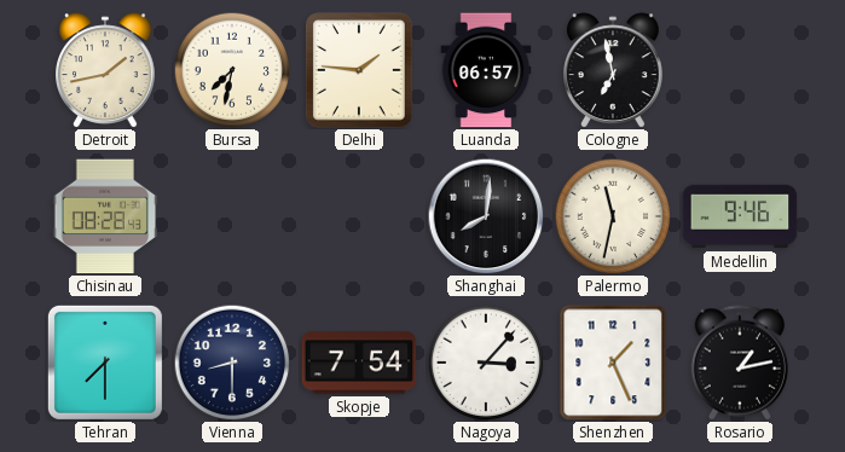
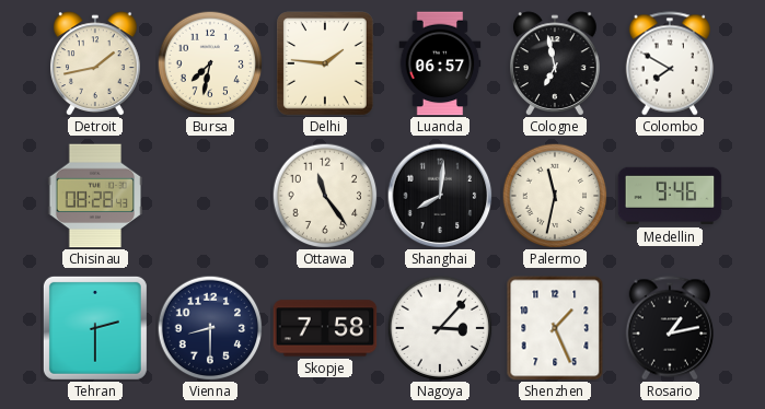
Colombo: none -> 7:50
Ottawa: none -> 11:24
Tehran: 7:30 -> 2:30
Skopje: 7:54 -> 7:58
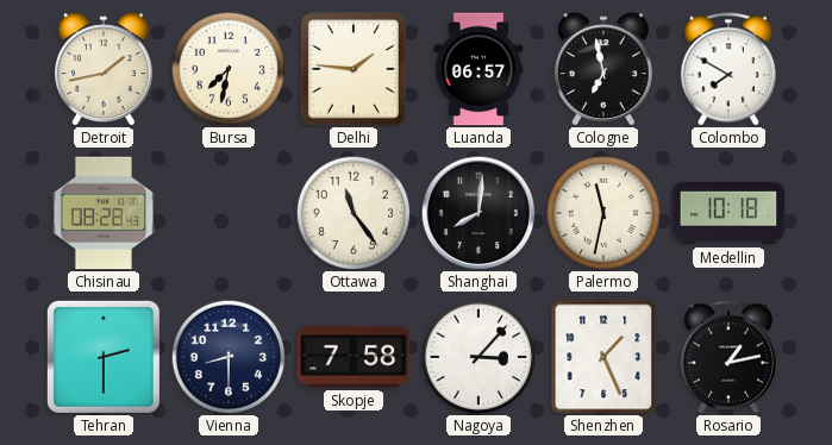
Medellin: 9:46 -> 10:18
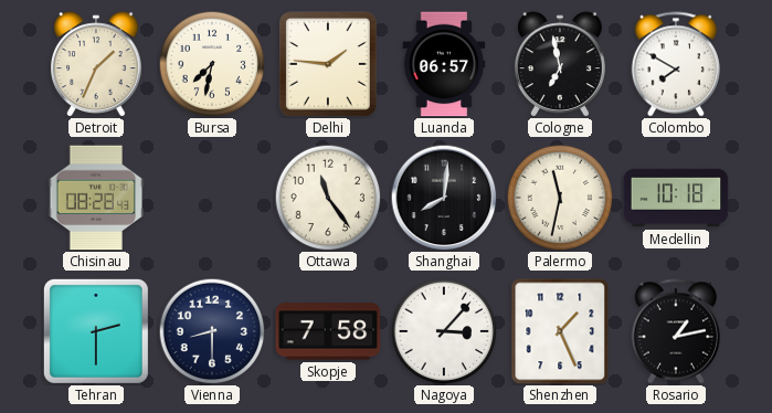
Detroit: 1:43 -> 1:34
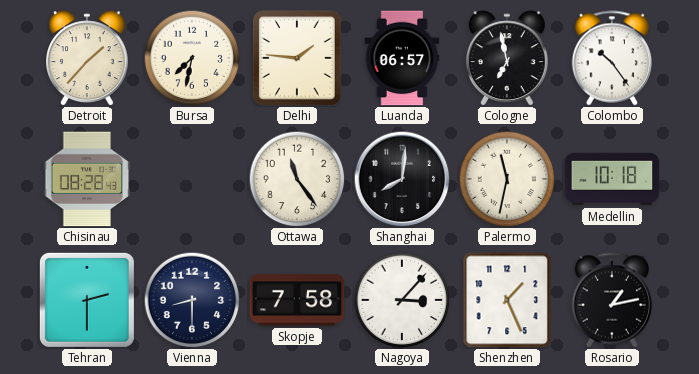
Detroit: 1:34 -> 1:37
Colombo: 7:50 -> 10:24
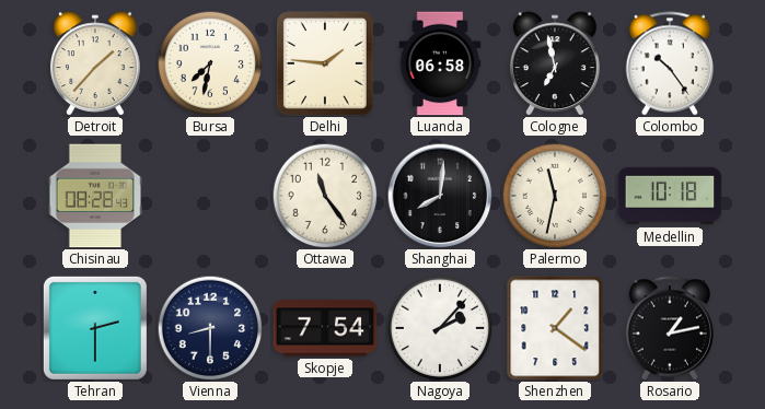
Luanda: 06:57 -> 06:58
Skopje: 7:58 -> 7:54
Nagoya: 3:07 -> 2:07
Shenzhen: 1:26 -> 1:21
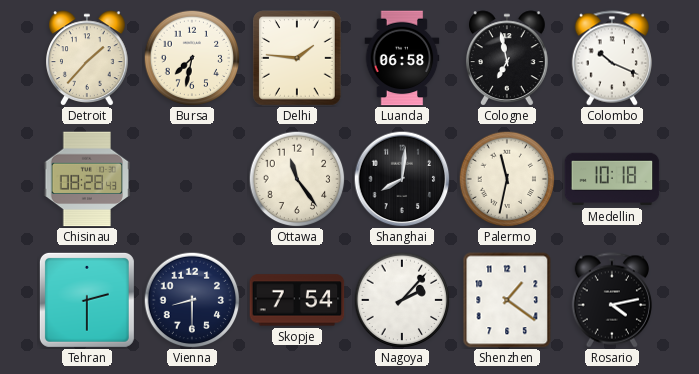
Colombo: 10:24 -> 10:19
Rosario: 1:13 -> 4:13
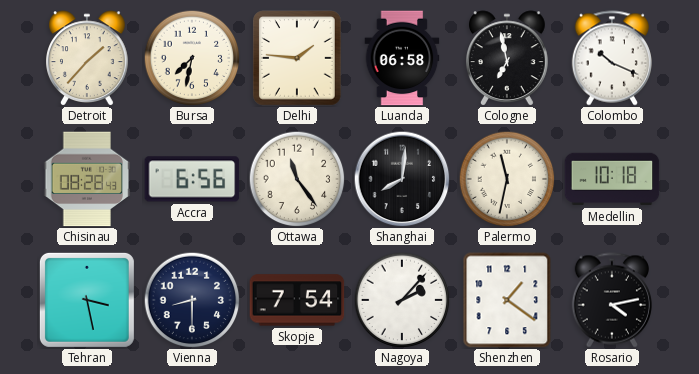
Accra: none -> 6:56
Tehran: 2:30 -> 3:28
